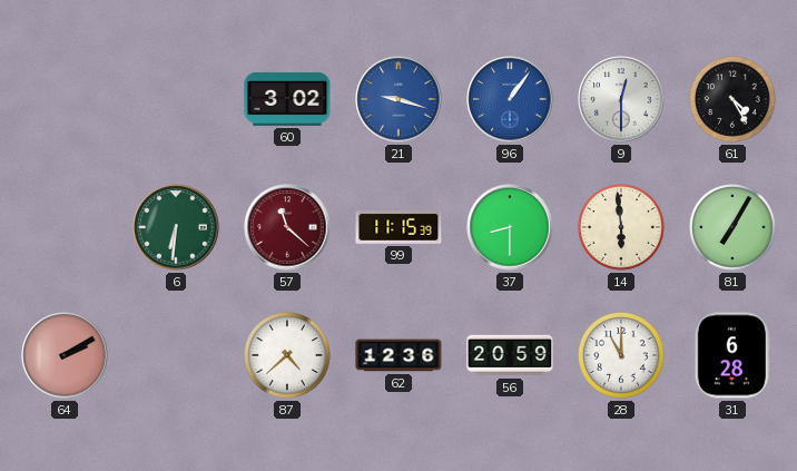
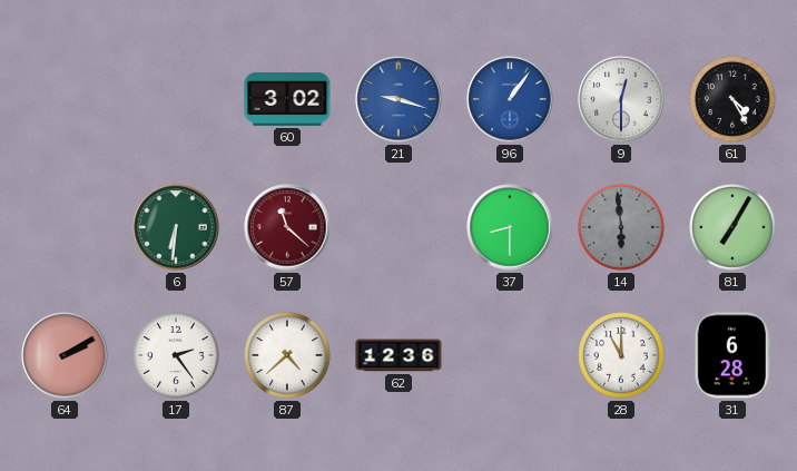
99: 11:15 -> none
14 dial: cream -> grey
17: none -> 2:24
56: 20:59 -> none
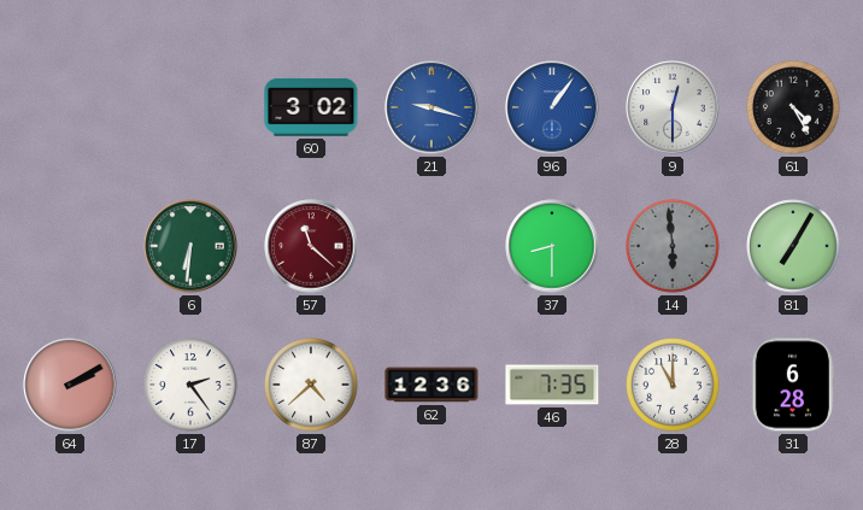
46: none -> 7:35
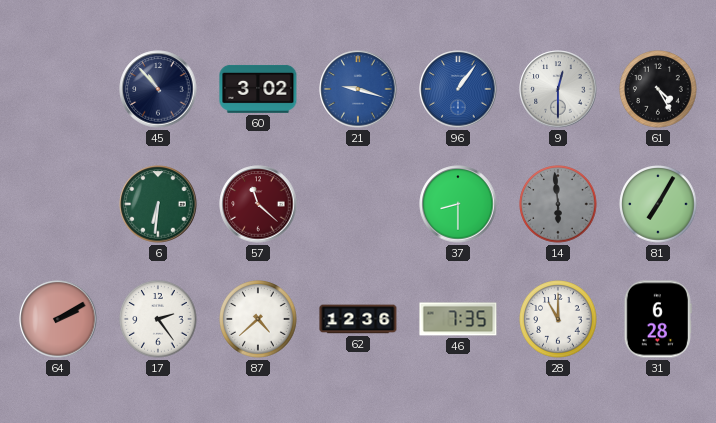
45: none -> 10:53
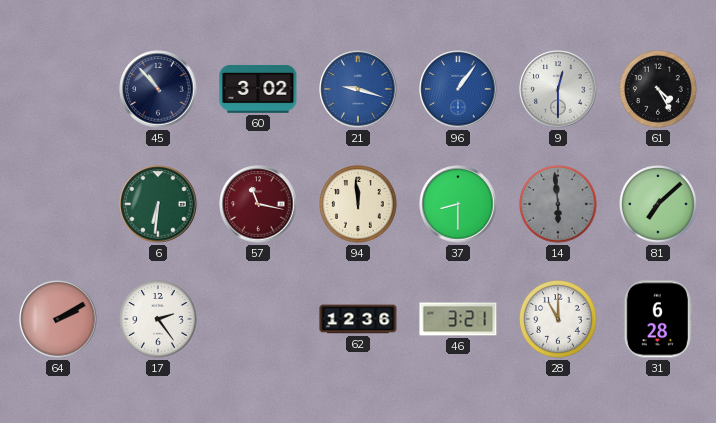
57: 11:22 -> 11:17
94: none -> 11:59
81: 7:05 -> 7:08
87: 4:38 -> none
46: 7:35 -> 3:21
